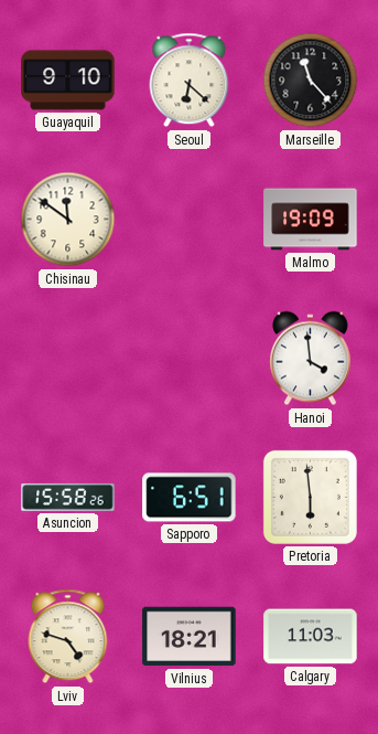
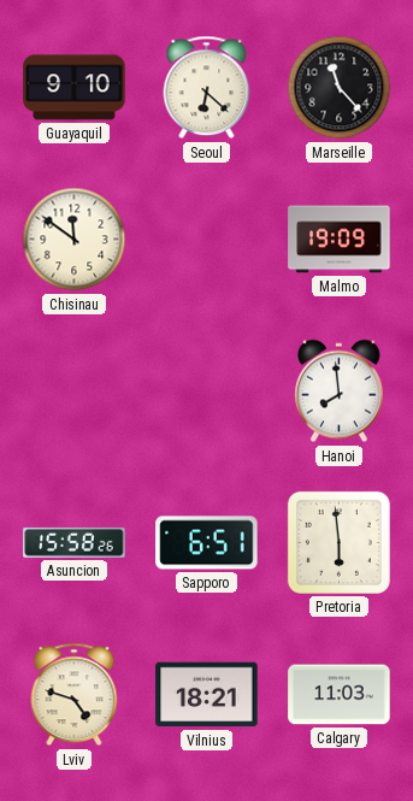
Hanoi: 3:59 -> 7:59
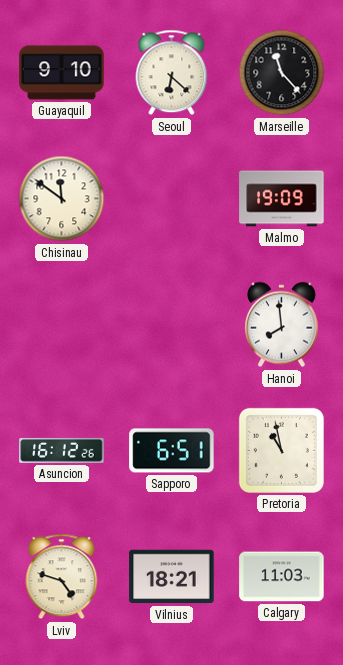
Asuncion: 15:58 -> 16:12
Pretoria: 5:59 -> 10:58
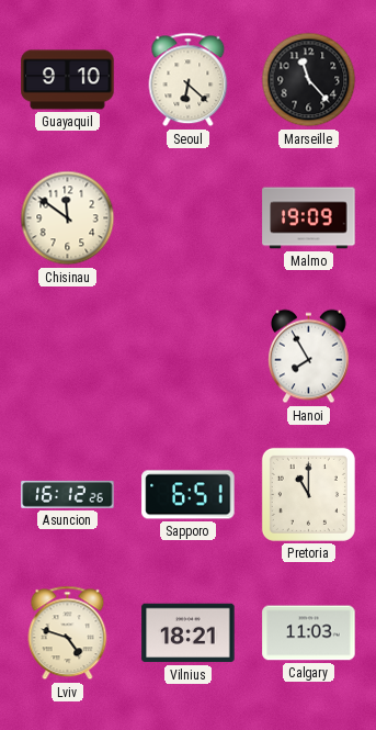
Hanoi: 7:59 -> 7:55
Pretoria: 10:58 -> 11:00
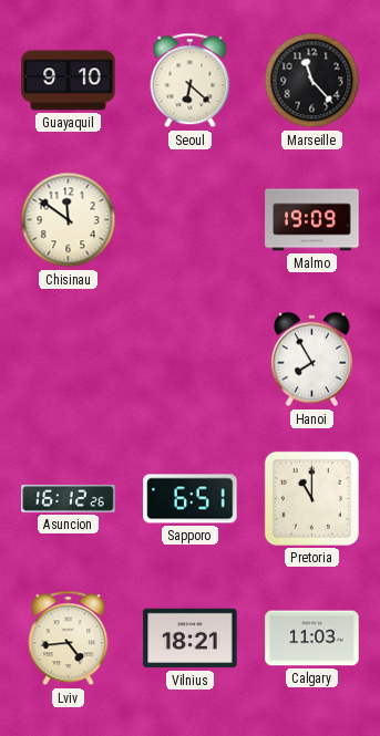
Lviv: 4:48 -> 4:44
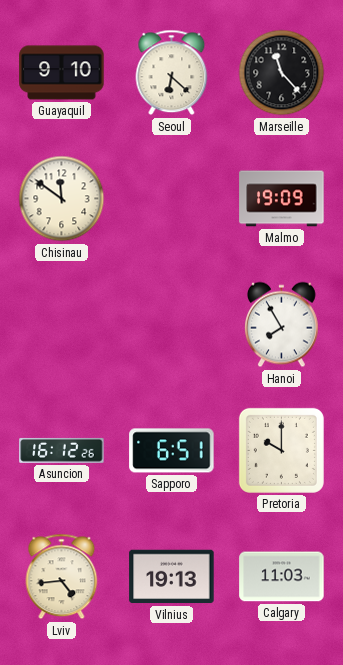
Pretoria: 11:00 -> 10:00
Vilnius: 18:21 -> 19:13
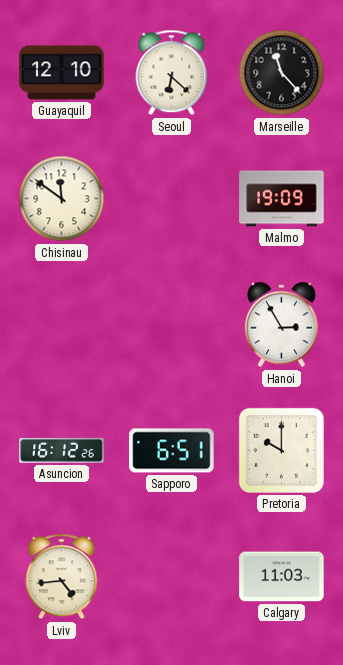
Guayaquil: 9:10 -> 12:10
Hanoi: 7:55 -> 2:55
Vilnius: 19:13 -> none
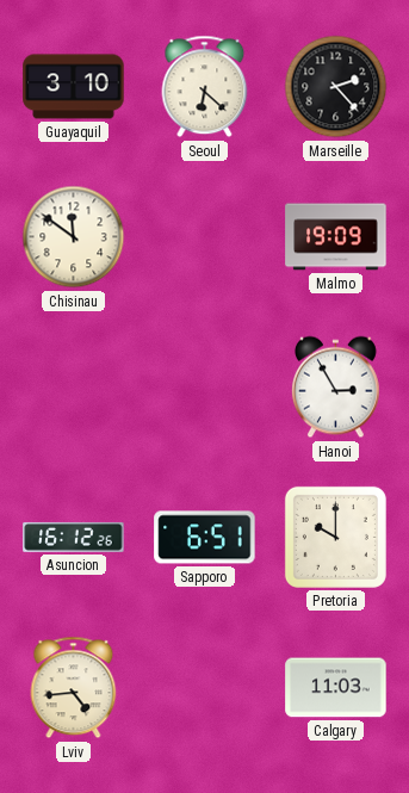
Guayaquil: 12:10 -> 3:10
Marseille: 11:23 -> 2:23
